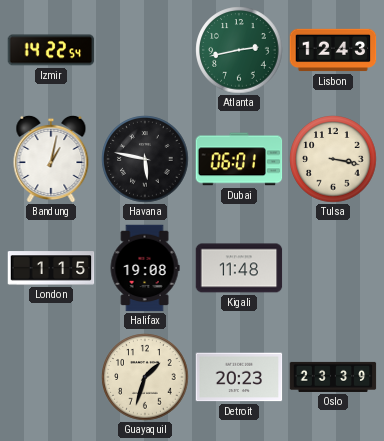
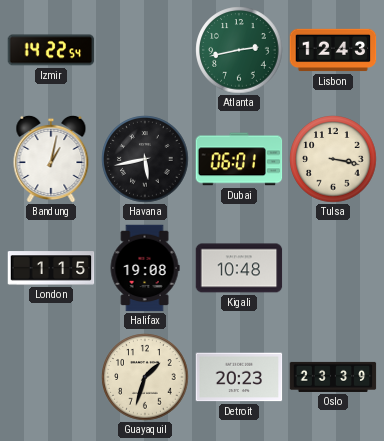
Havana: 5:47 -> 5:43
Kigali: 11:48 -> 10:48
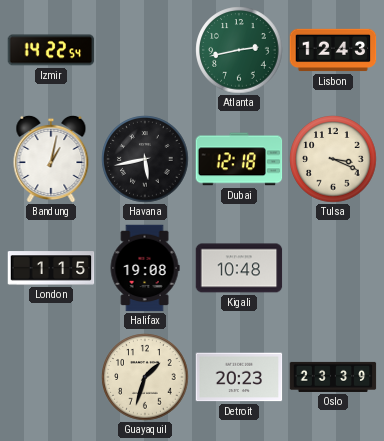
Dubai: 06:01 -> 12:18
Tulsa: 3:17 -> 3:19
